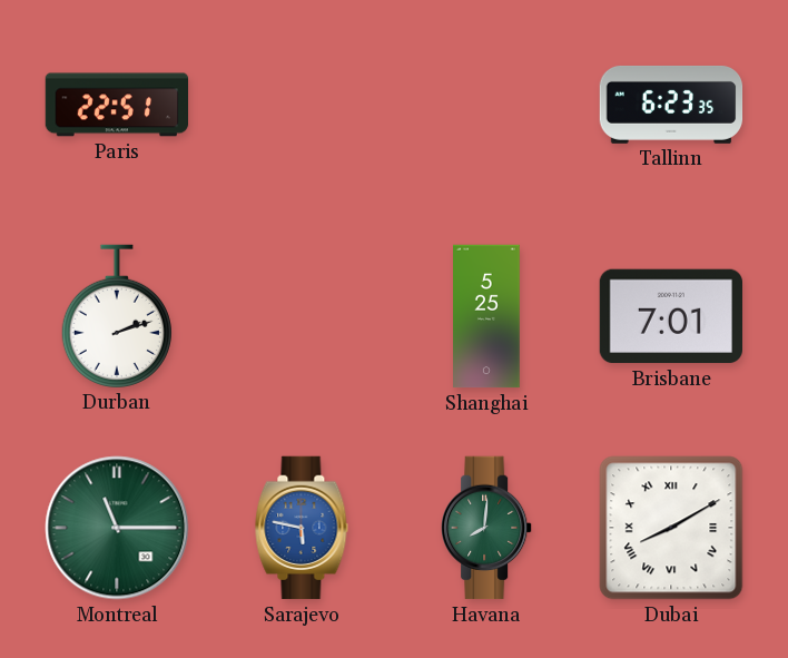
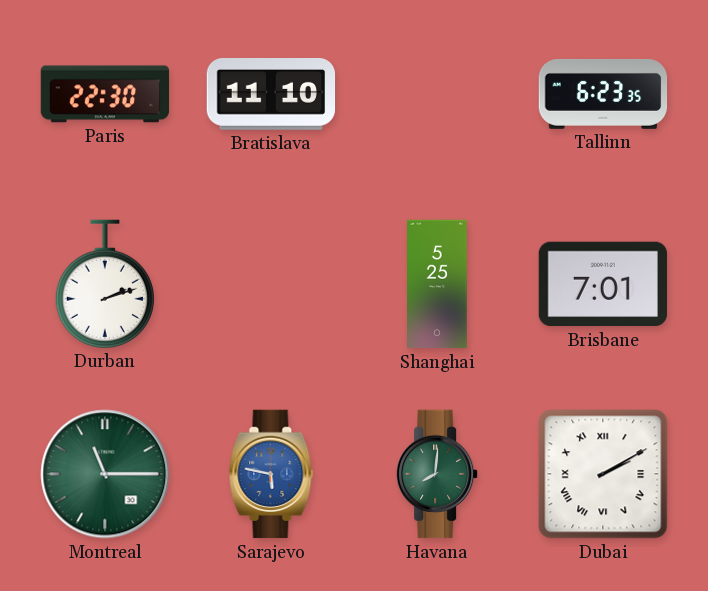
Paris: 22:51 -> 22:30
Bratislava: none -> 11:10
Dubai: 8:10 -> 2:10
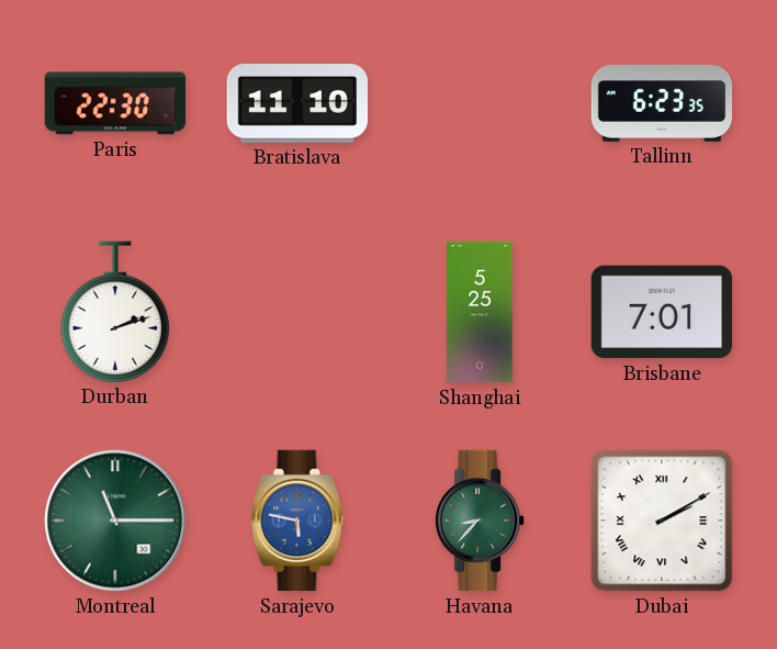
Havana: 8:01 -> 8:37
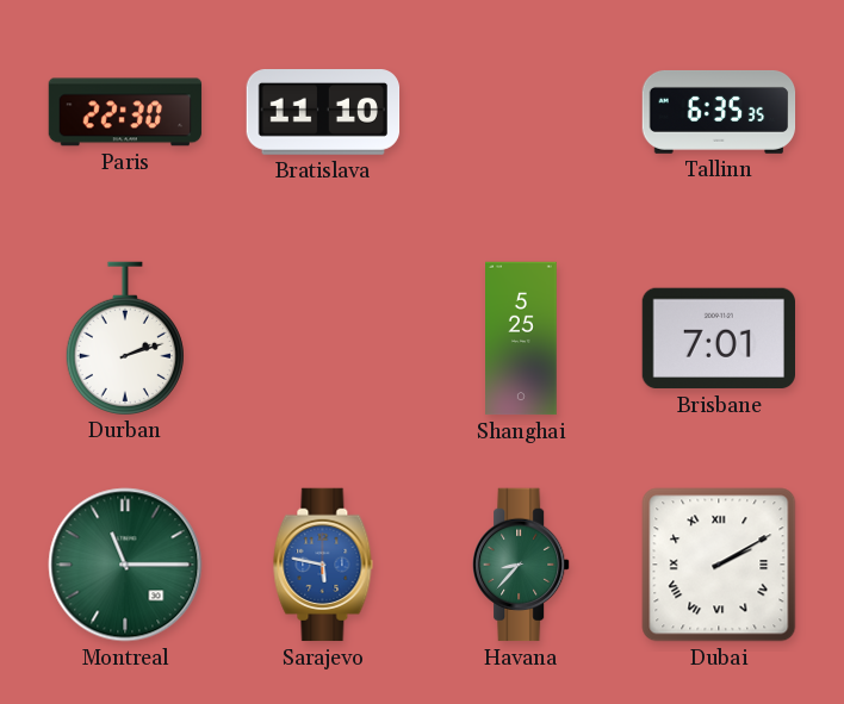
Tallinn: 6:23 -> 6:35
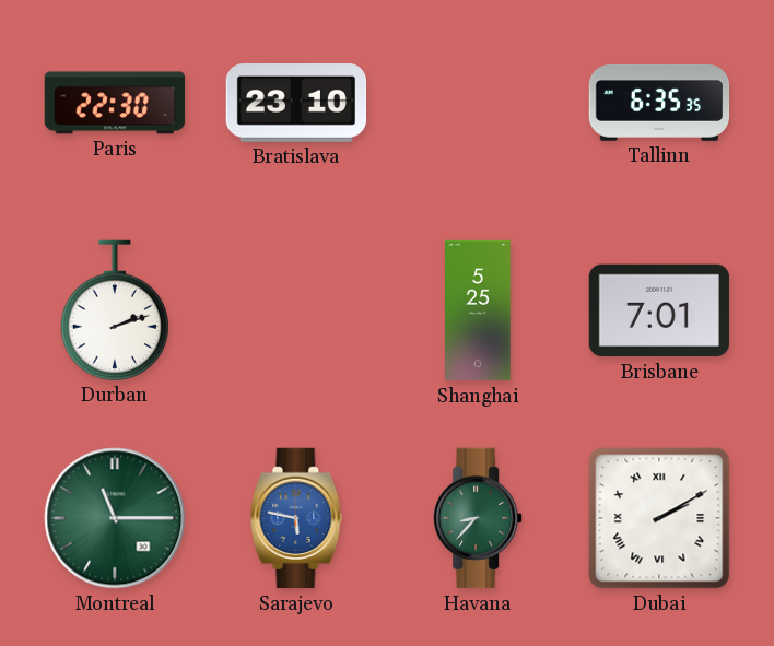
Bratislava: 11:10 -> 23:10
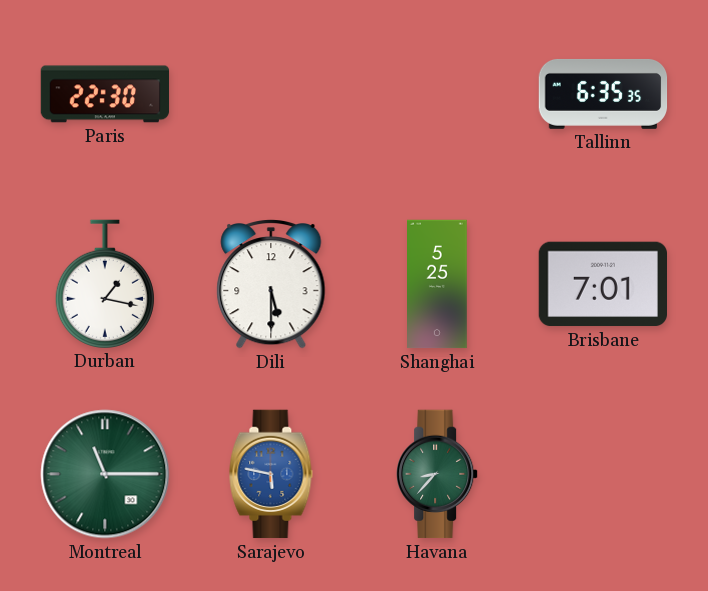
Bratislava: 23:10 -> none
Durban: 2:12 -> 1:17
Dili: none -> 5:30
Dubai: 2:10 -> none
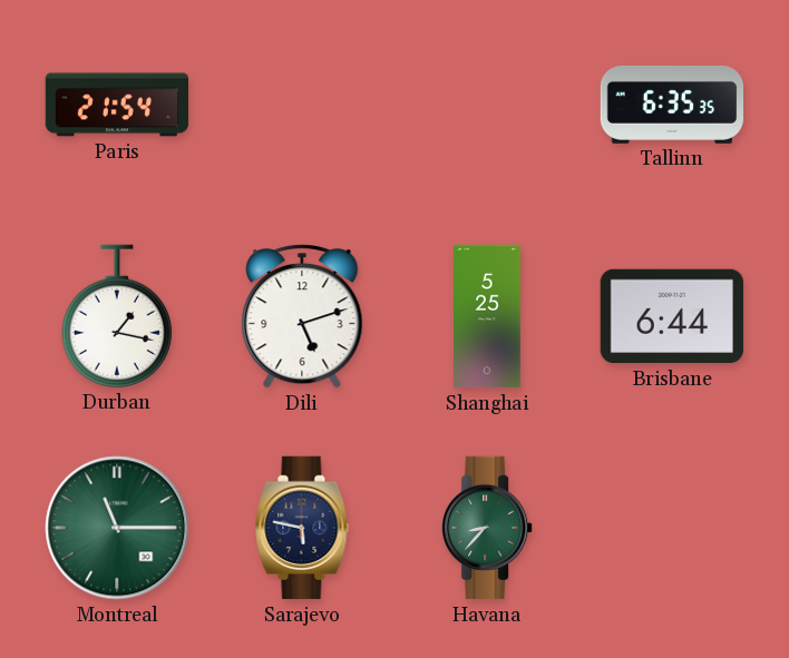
Paris: 22:30 -> 21:54
Dili: 5:30 -> 5:12
Brisbane: 7:01 -> 6:44
Sarajevo dial: blue -> navy
